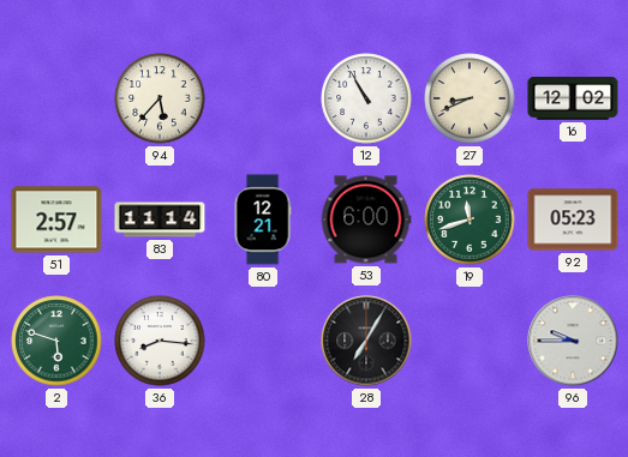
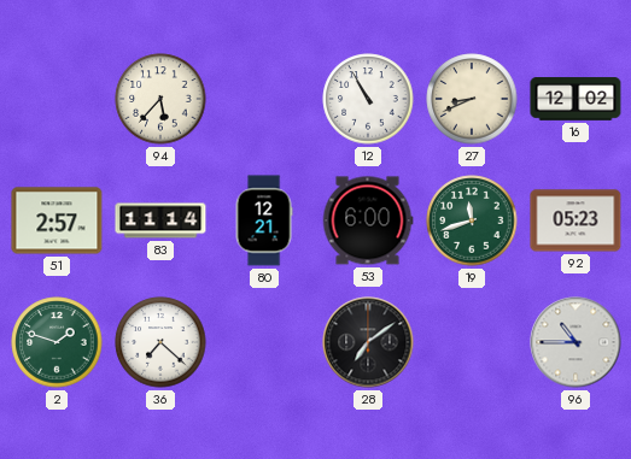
2: 5:48 -> 1:48
36: 8:16 -> 7:22
28: 7:05 -> 7:09
96: 9:45 -> 10:45
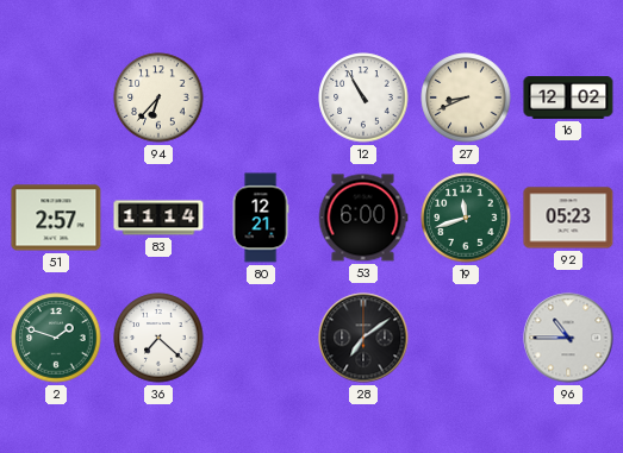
94: 5:37 -> 6:37
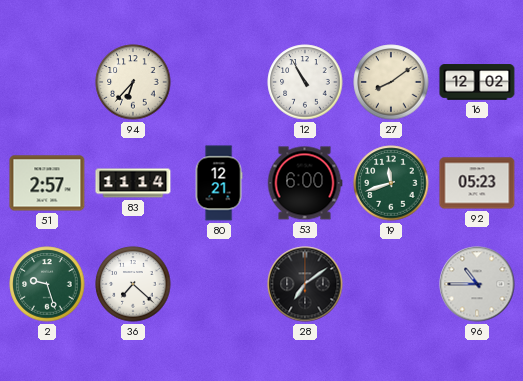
27: 8:41 -> 8:09
2: 1:48 -> 9:27
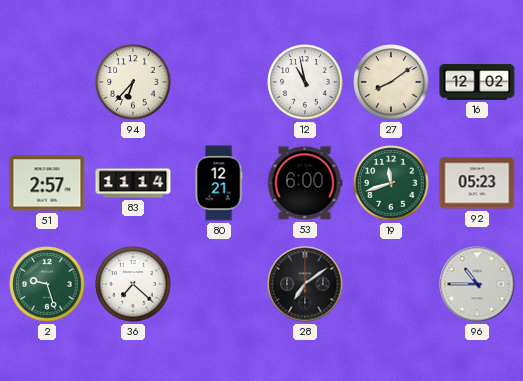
12: 10:55 -> 10:58
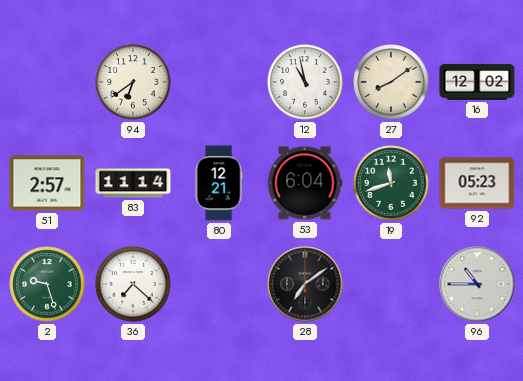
94: 6:37 -> 6:39
53: 6:00 -> 6:04
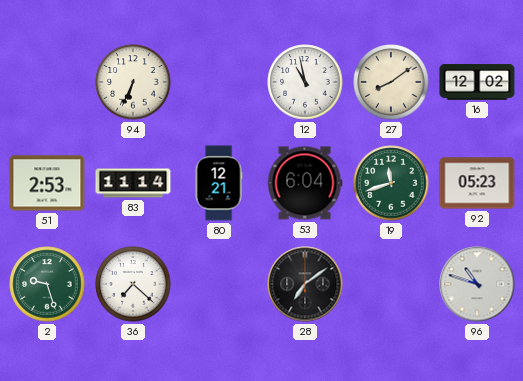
94: 6:39 -> 6:34
51: 2:57 -> 2:53
96: 10:45 -> 10:48
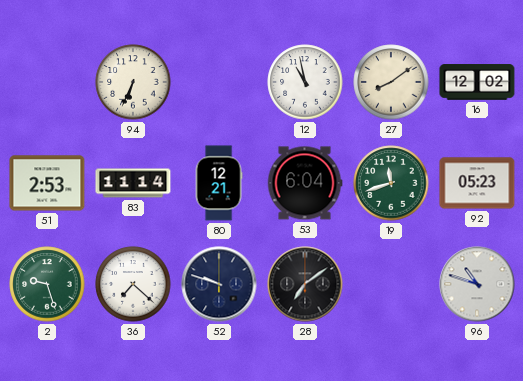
52: none -> 9:48
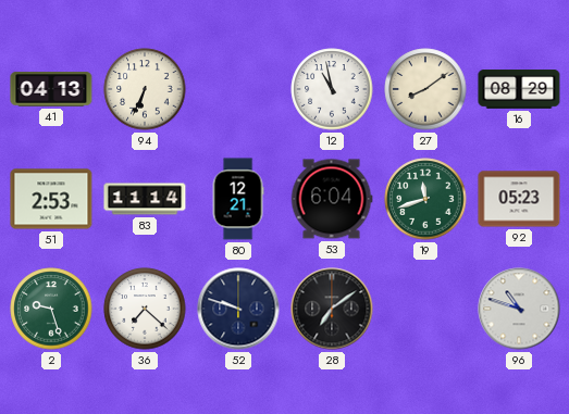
41: none -> 04:13
16: 12:02 -> 08:29
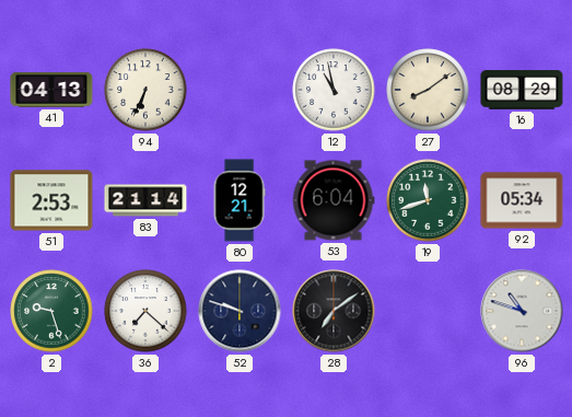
83: 11:14 -> 21:14
92: 05:23 -> 05:34
